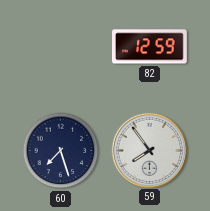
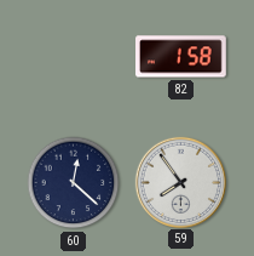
82: 12:59 -> 1:58
60: 7:27 -> 12:22
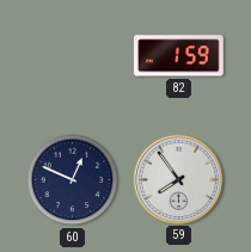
82: 1:58 -> 1:59
60: 12:22 -> 12:49
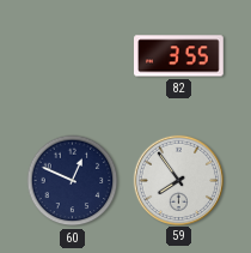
82: 1:59 -> 3:55
